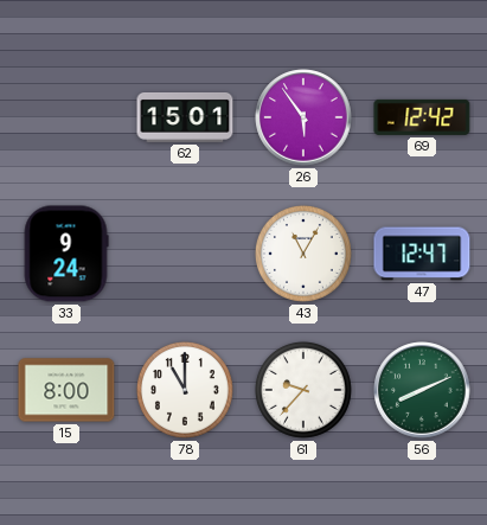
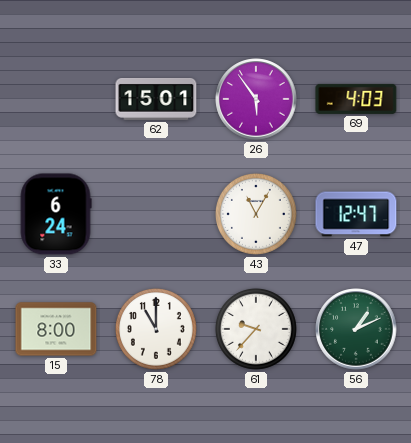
69: 12:42 -> 4:03
33: 9:24 -> 6:24
56: 8:11 -> 1:11
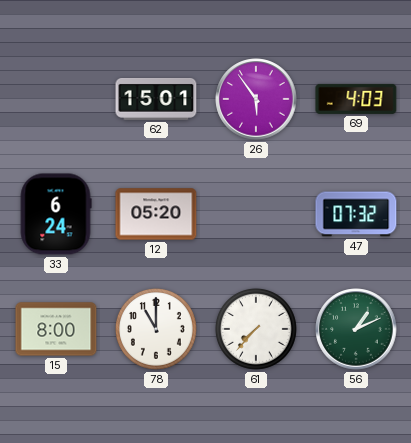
12: none -> 05:20
43: 11:05 -> none
47: 12:47 -> 07:32
61: 9:37 -> 7:37
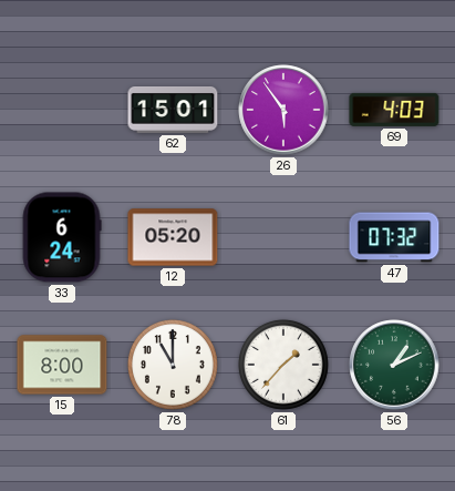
61: 7:37 -> 1:37
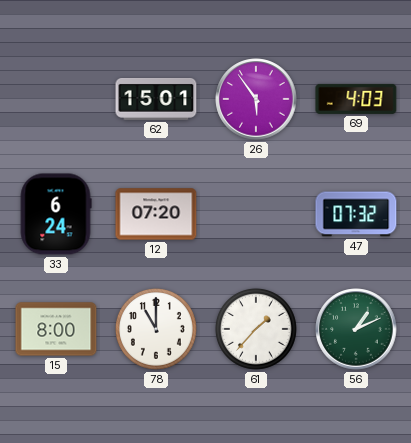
12: 05:20 -> 07:20
